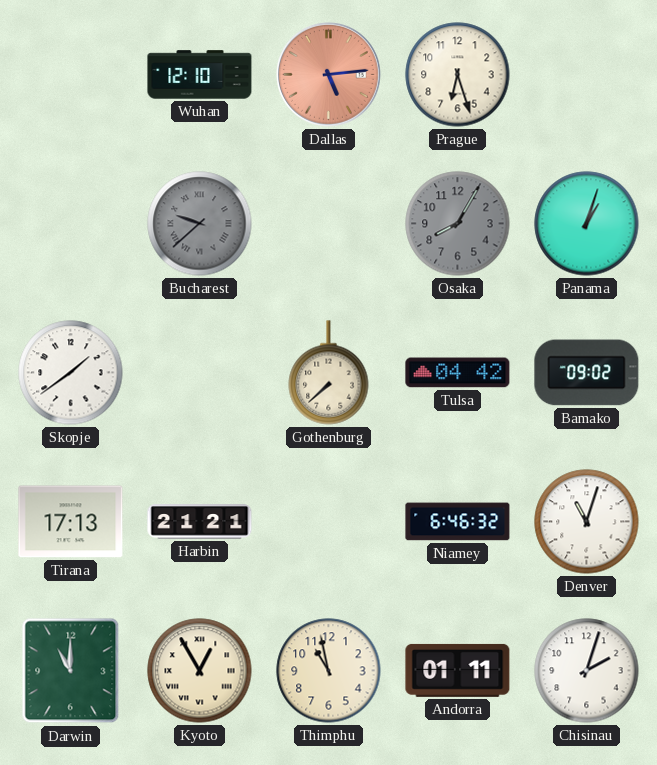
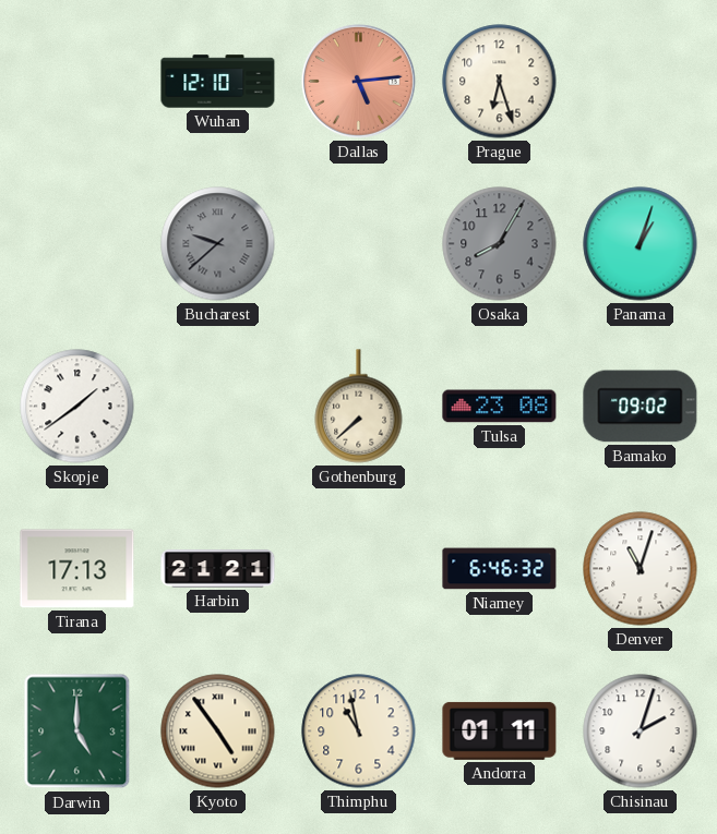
Tulsa: 04:42 -> 23:08
Darwin: 11:00 -> 5:00
Kyoto: 12:55 -> 4:54
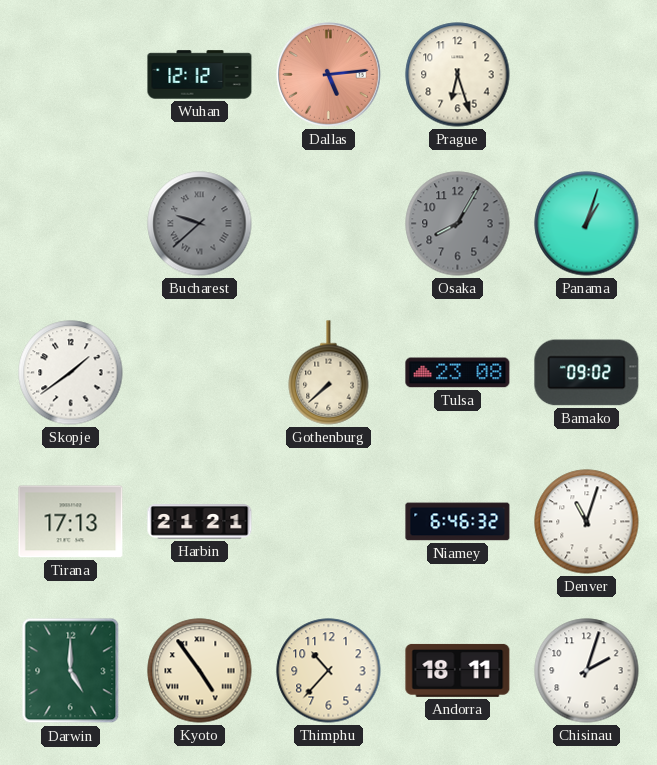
Wuhan: 12:10 -> 12:12
Thimphu: 10:58 -> 10:37
Andorra: 01:11 -> 18:11
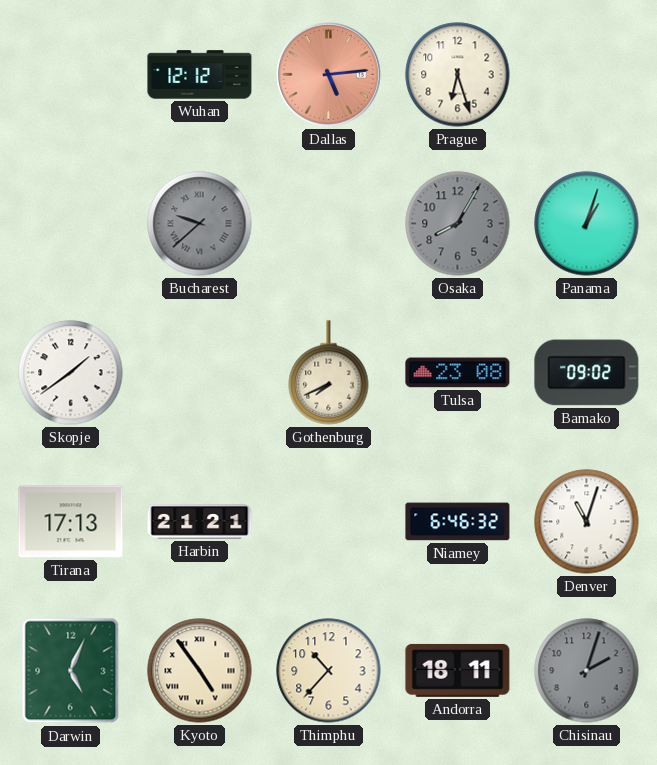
Gothenburg: 7:38 -> 7:41
Darwin: 5:00 -> 5:04
Chisinau dial: white -> grey
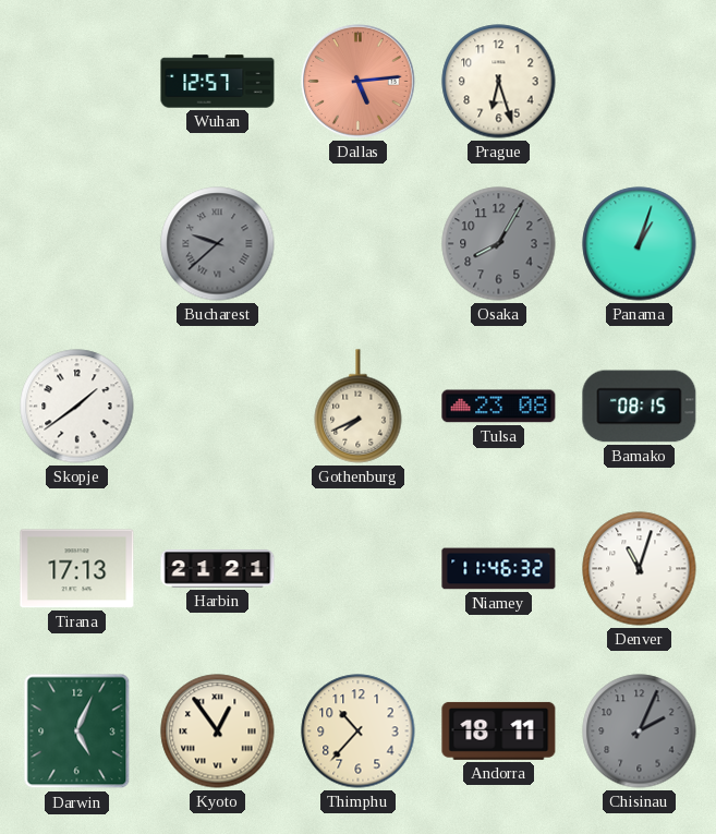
Wuhan: 12:12 -> 12:57
Bamako: 09:02 -> 08:15
Niamey: 6:46 -> 11:46
Kyoto: 4:54 -> 12:54
Chisinau: 2:03 -> 2:04
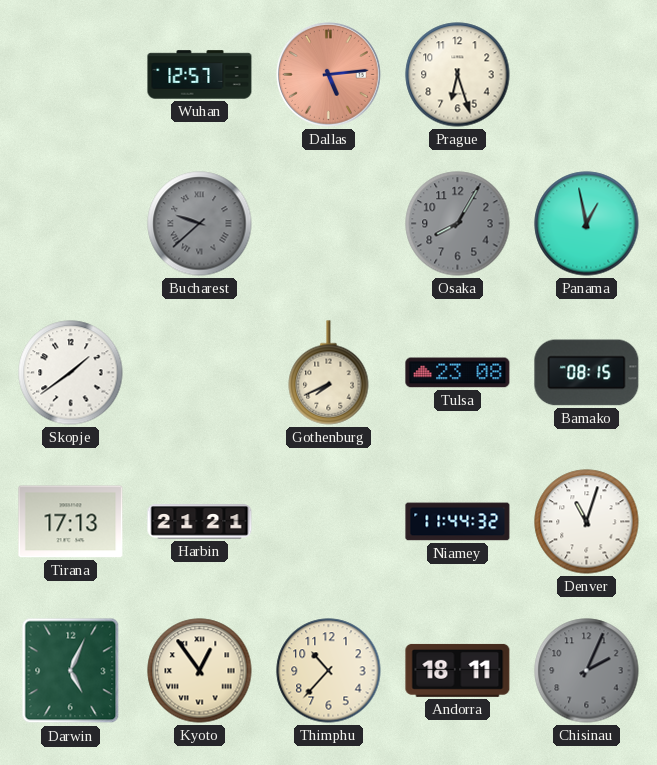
Panama: 1:03 -> 12:58
Niamey: 11:46 -> 11:44
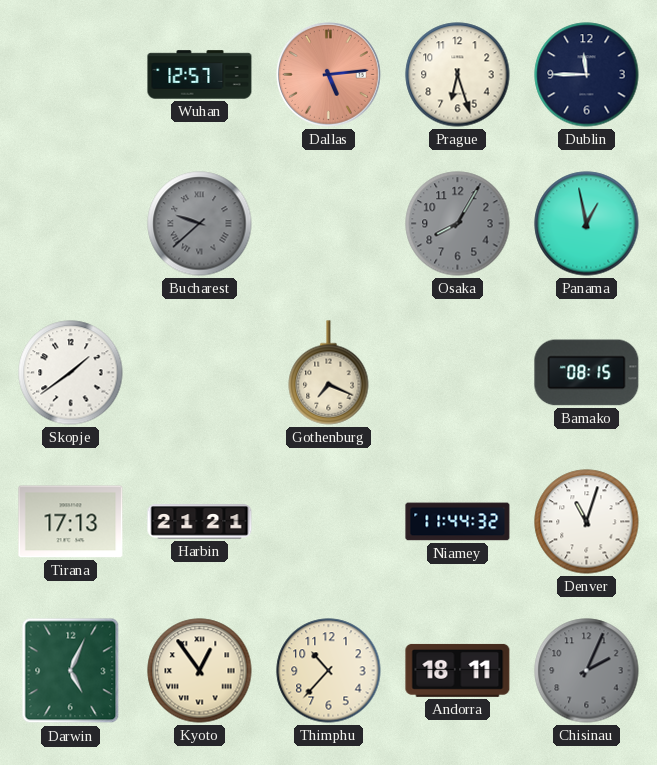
Dublin: none -> 11:45
Gothenburg: 7:41 -> 7:19
Tulsa: 23:08 -> none
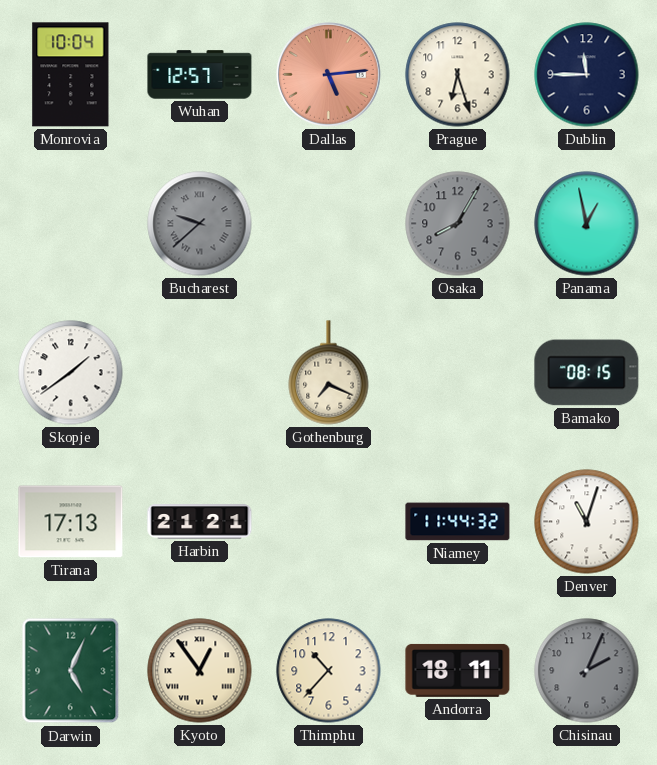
Monrovia: none -> 10:04
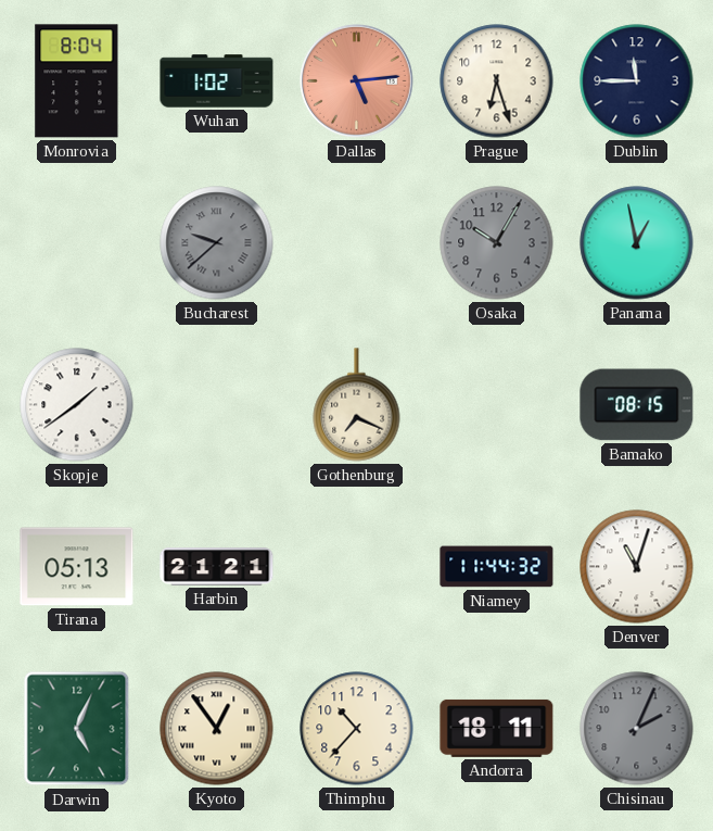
Monrovia: 10:04 -> 8:04
Wuhan: 12:57 -> 1:02
Osaka: 8:05 -> 10:05
Tirana: 17:13 -> 05:13
